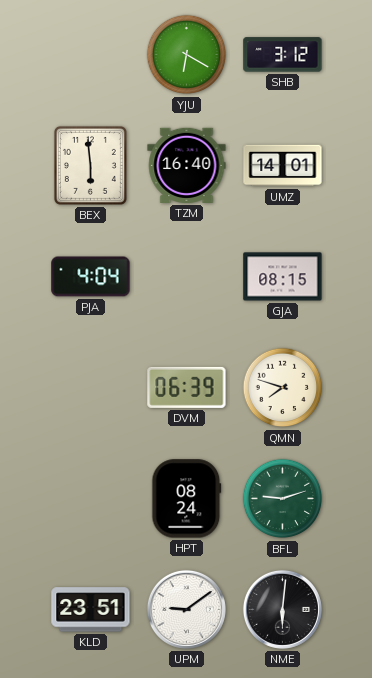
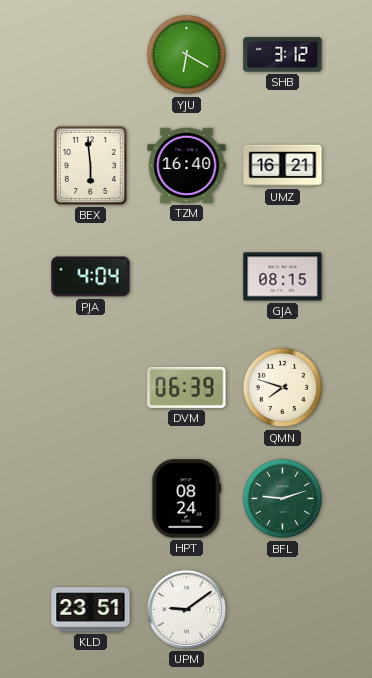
UMZ: 14:01 -> 16:21
NME: 6:01 -> none
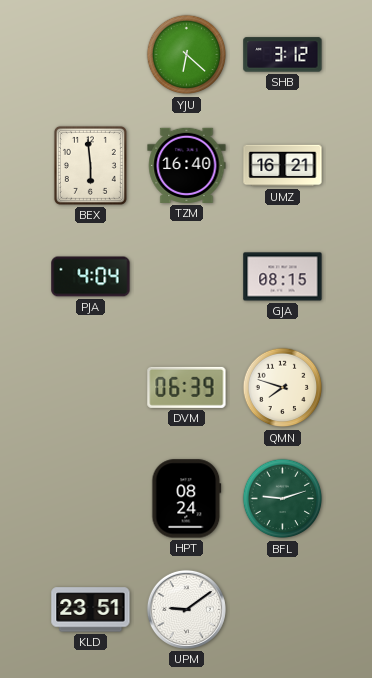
YJU: 6:20 -> 6:22
